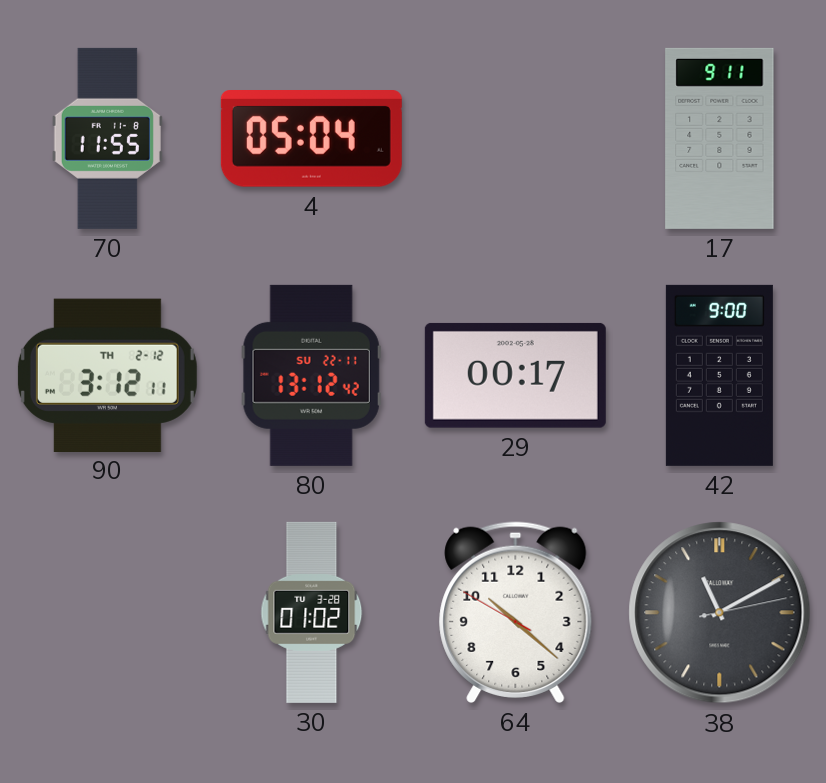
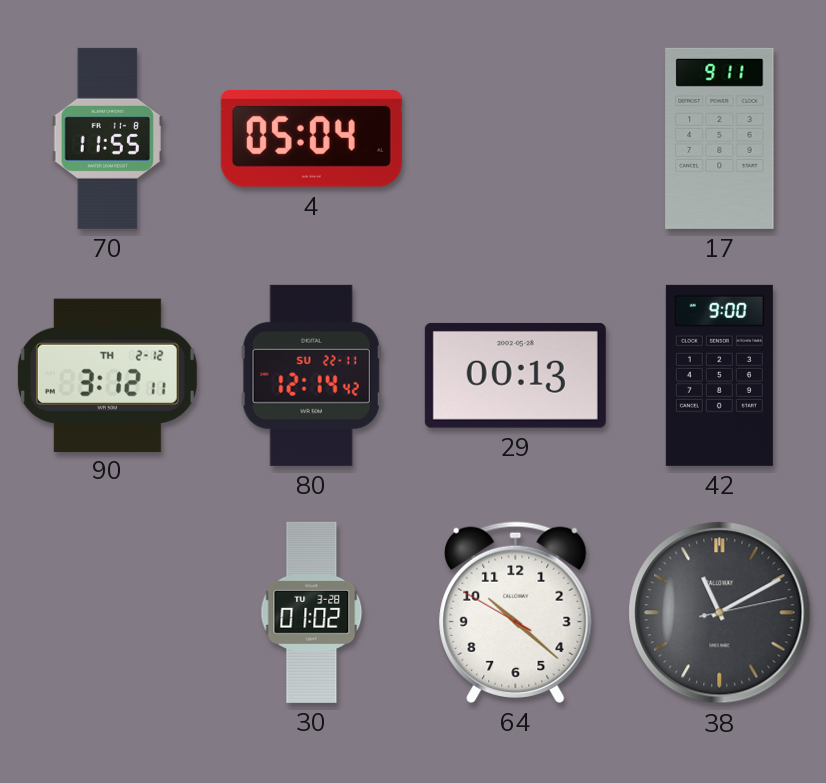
80: 13:12 -> 12:14
29: 00:17 -> 00:13
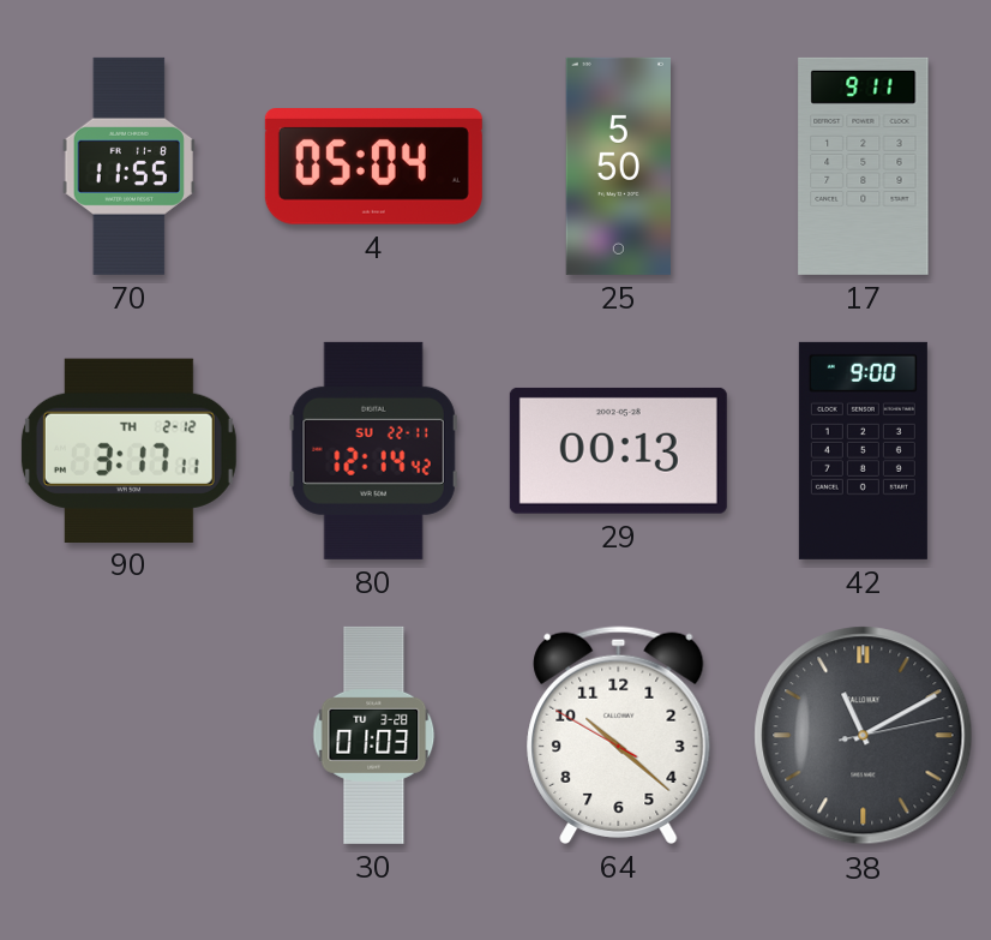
25: none -> 5:50
90: 3:12 -> 3:17
30: 01:02 -> 01:03
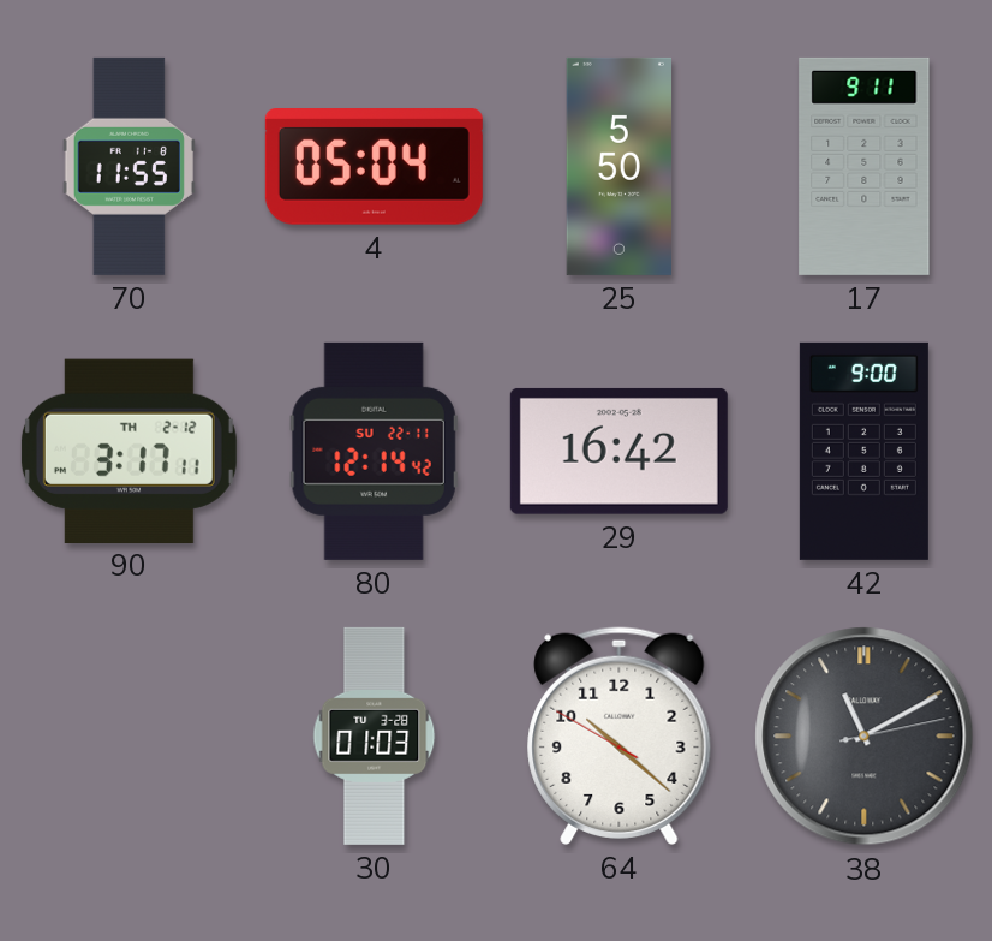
29: 00:13 -> 16:42
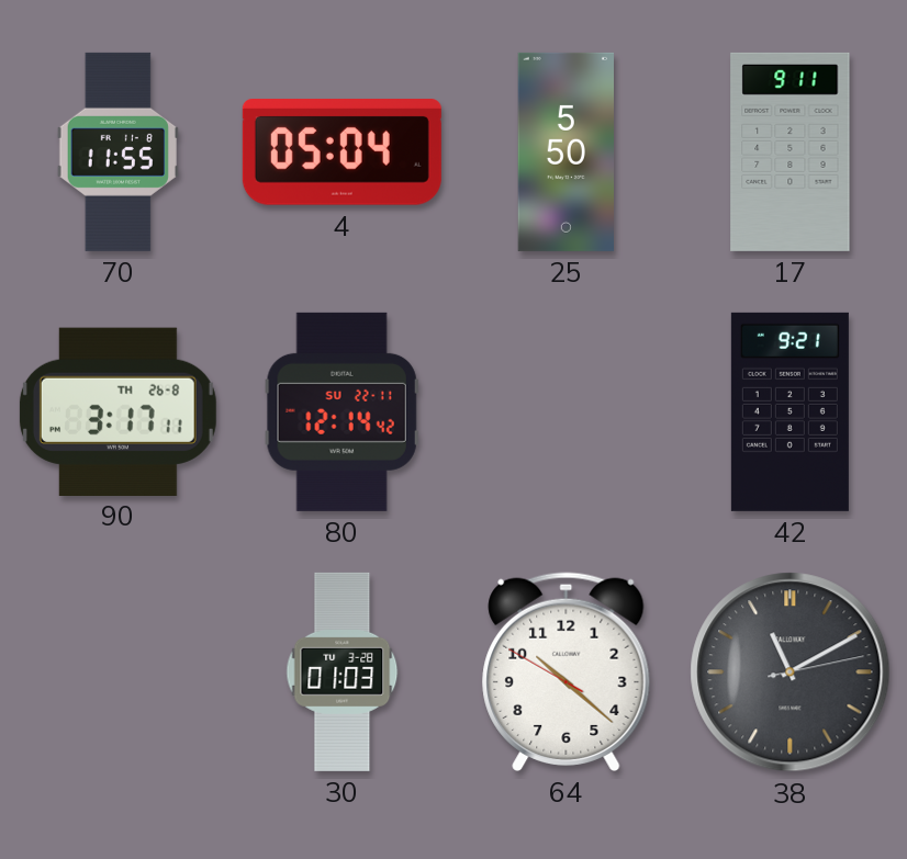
90 date: TH 2-12 -> TH 26-8
29: 16:42 -> none
42: 9:00 -> 9:21
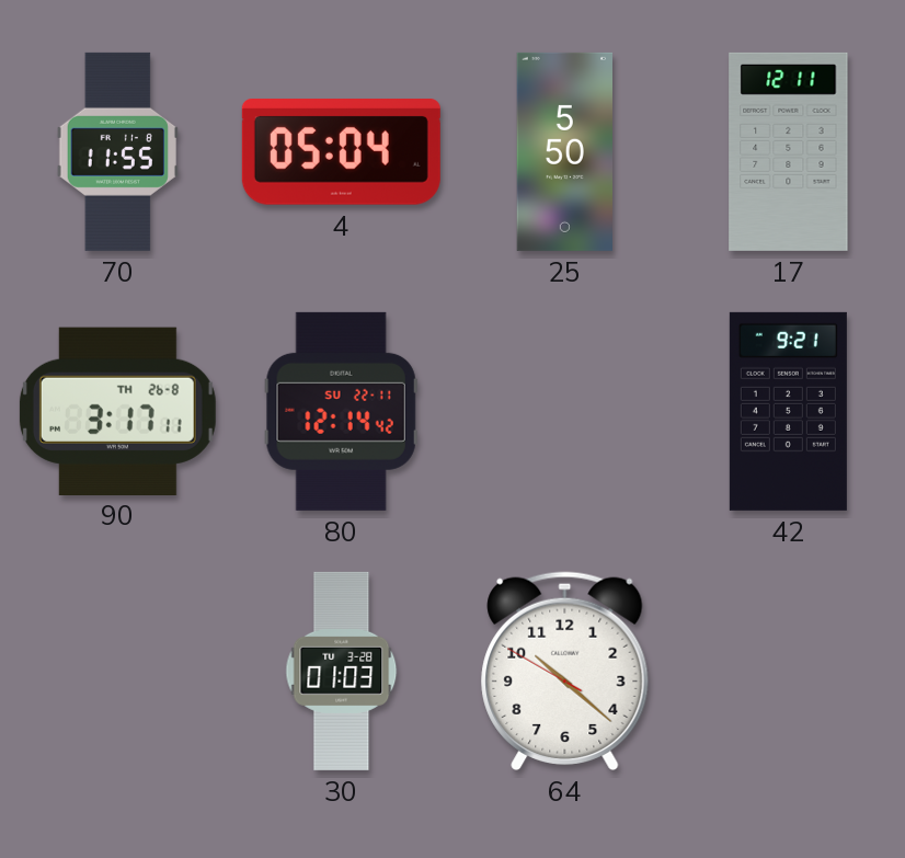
17: 9:11 -> 12:11
38: 11:10 -> none
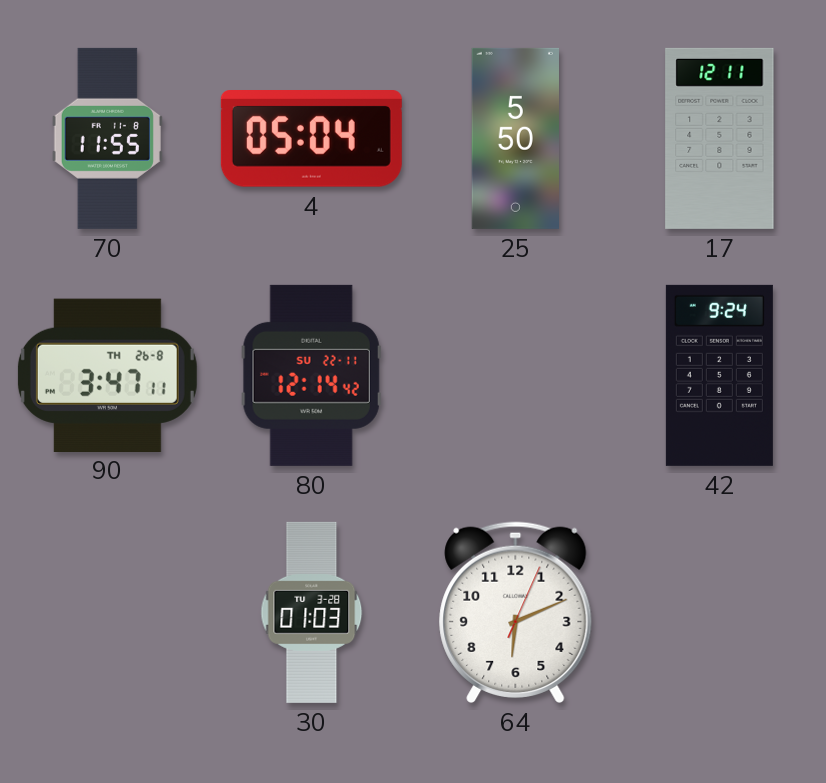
90: 3:17 -> 3:47
42: 9:21 -> 9:24
64: 10:21 -> 6:11
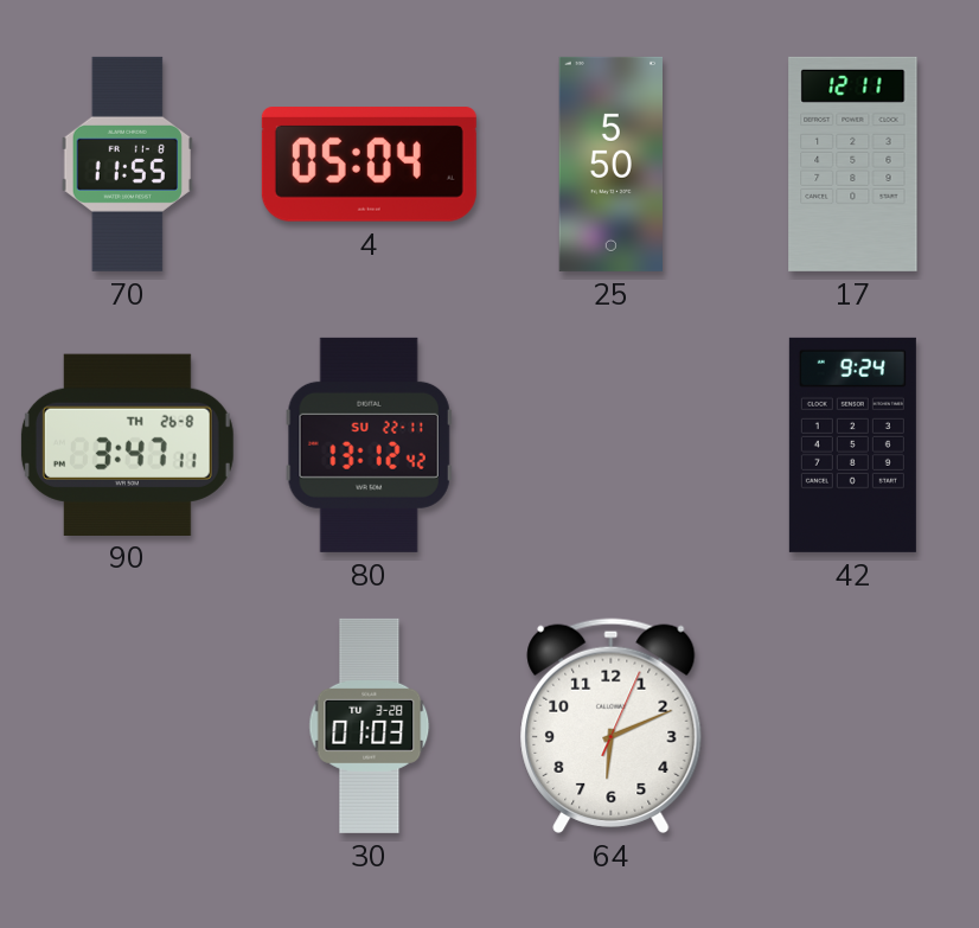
80: 12:14 -> 13:12
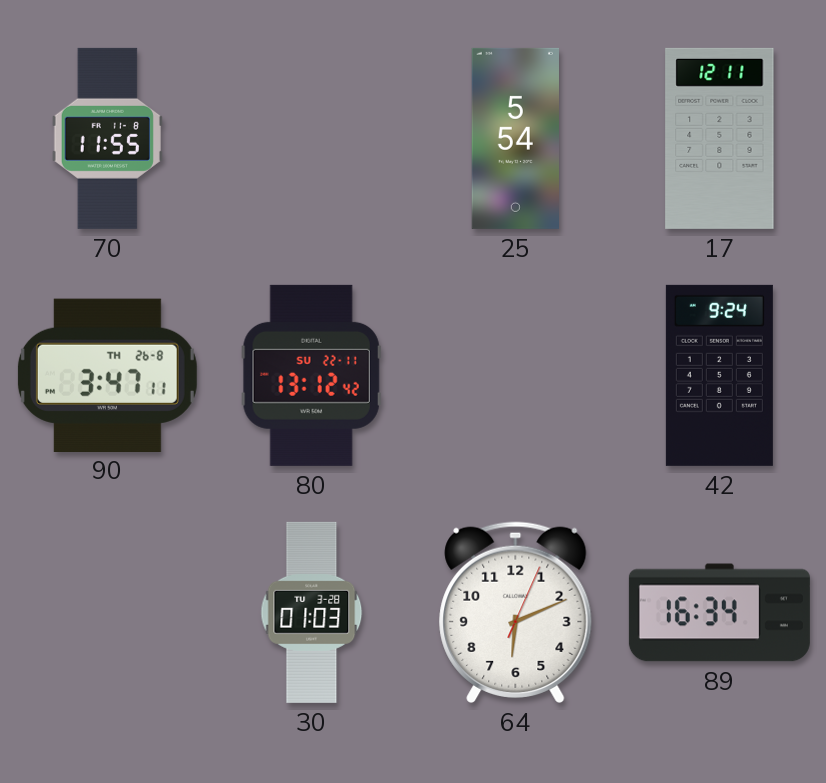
4: 05:04 -> none
25: 5:50 -> 5:54
89: none -> 16:34
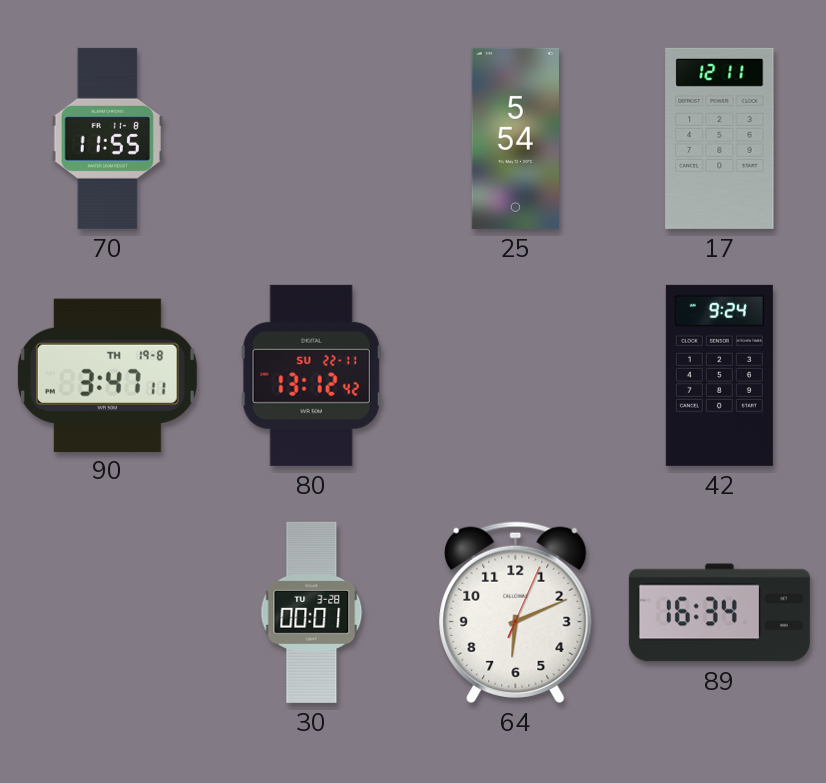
90 date: TH 26-8 -> TH 19-8
30: 01:03 -> 00:01
